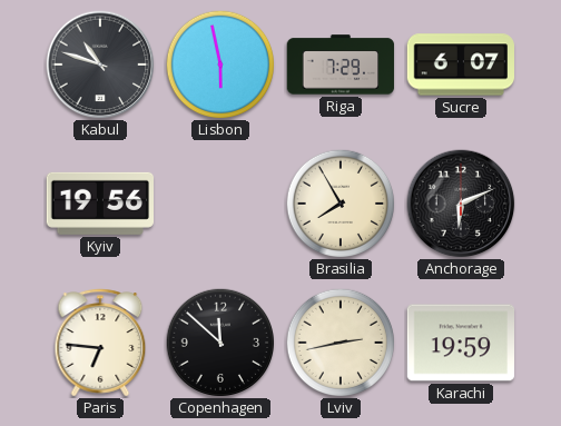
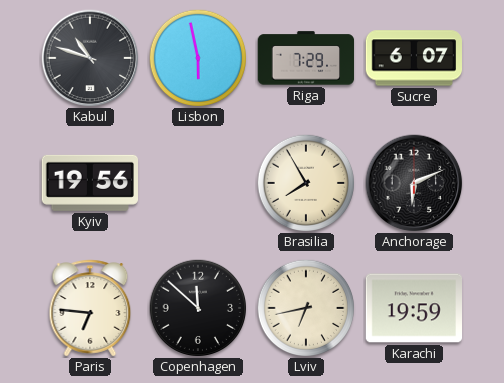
Lviv: 2:43 -> 6:43
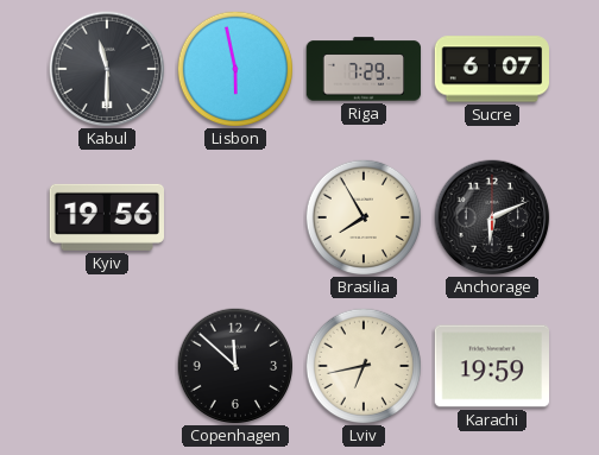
Kabul: 10:48 -> 11:30
Paris: 6:46 -> none
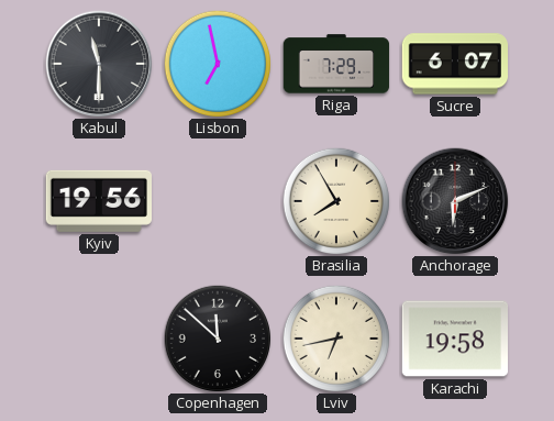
Lisbon: 5:58 -> 6:58
Karachi: 19:59 -> 19:58
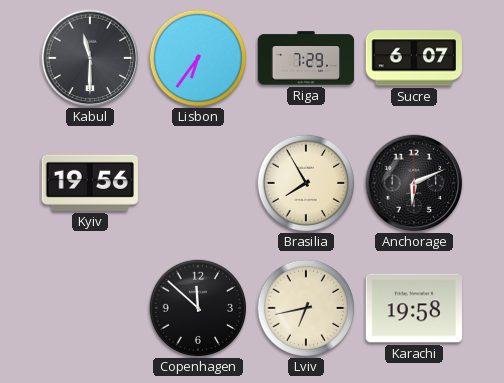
Lisbon: 6:58 -> 6:36
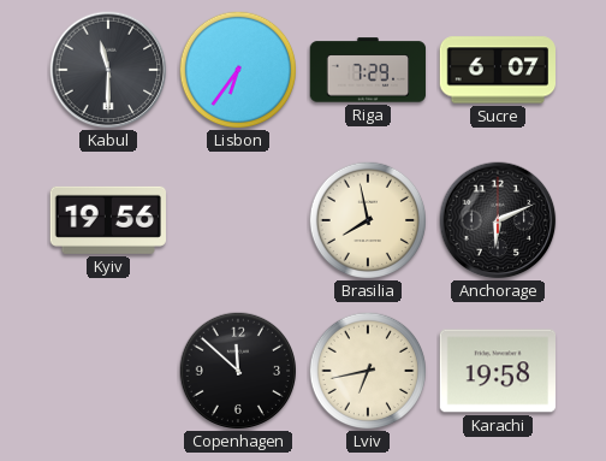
Brasilia: 7:55 -> 7:58
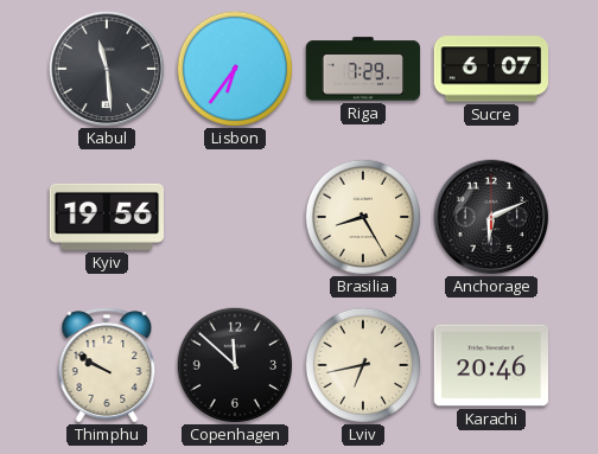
Kabul: 11:30 -> 11:29
Brasilia: 7:58 -> 8:25
Thimphu: none -> 9:50
Karachi: 19:58 -> 20:46
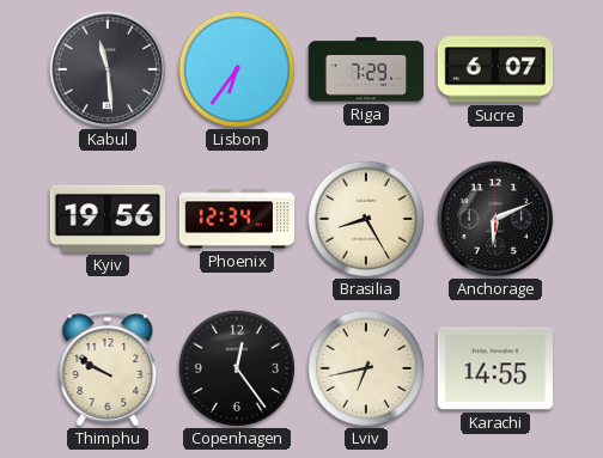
Phoenix: none -> 12:34
Copenhagen: 11:52 -> 12:24
Karachi: 20:46 -> 14:55
